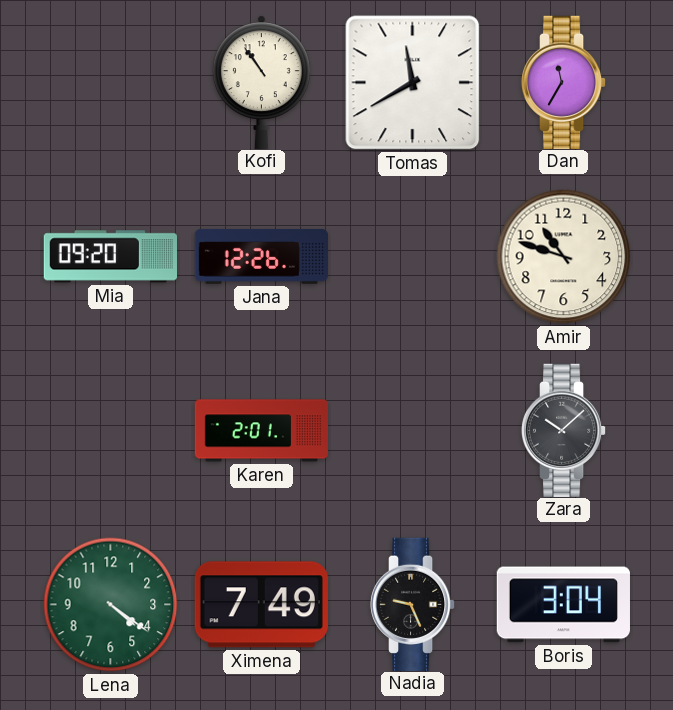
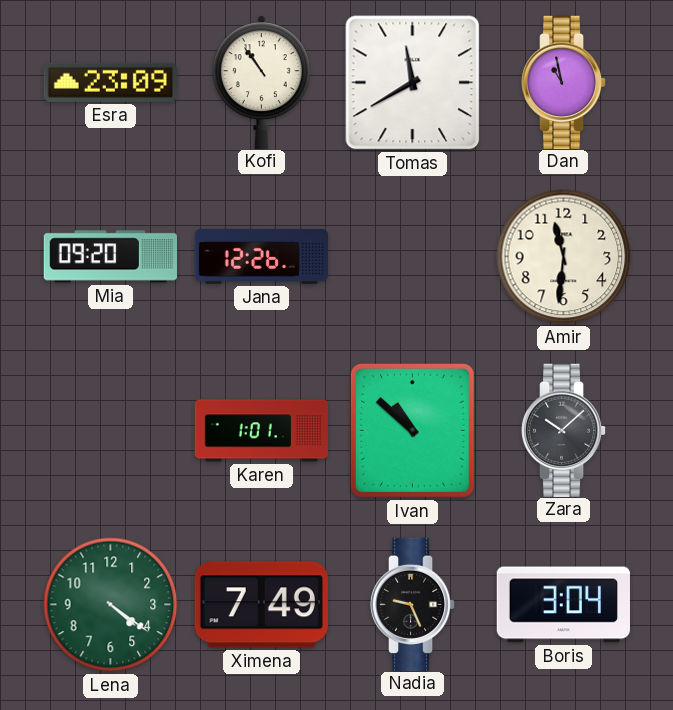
Esra: none -> 23:09
Dan: 11:35 -> 10:58
Amir: 10:48 -> 11:31
Karen: 2:01 -> 1:01
Ivan: none -> 10:52
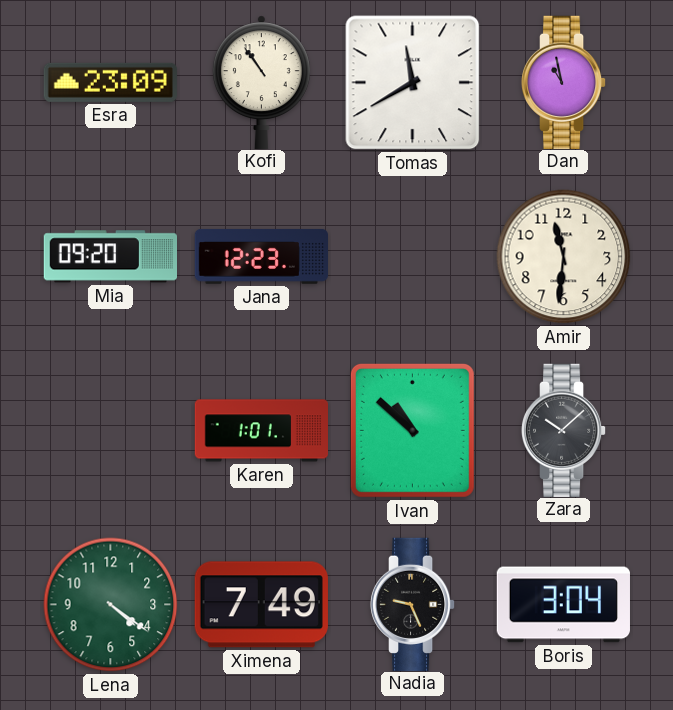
Jana: 12:26 -> 12:23
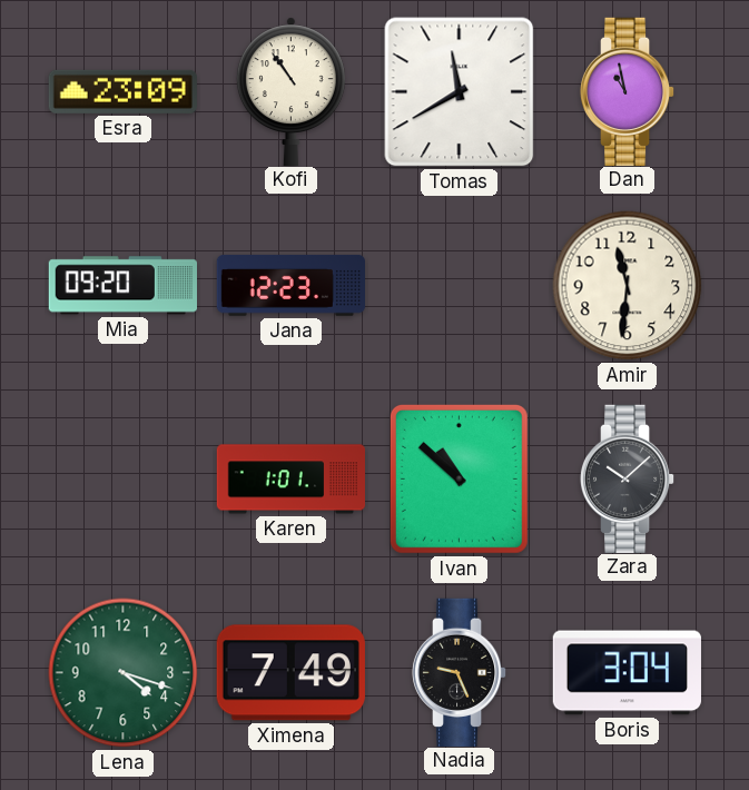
Lena: 4:21 -> 4:18
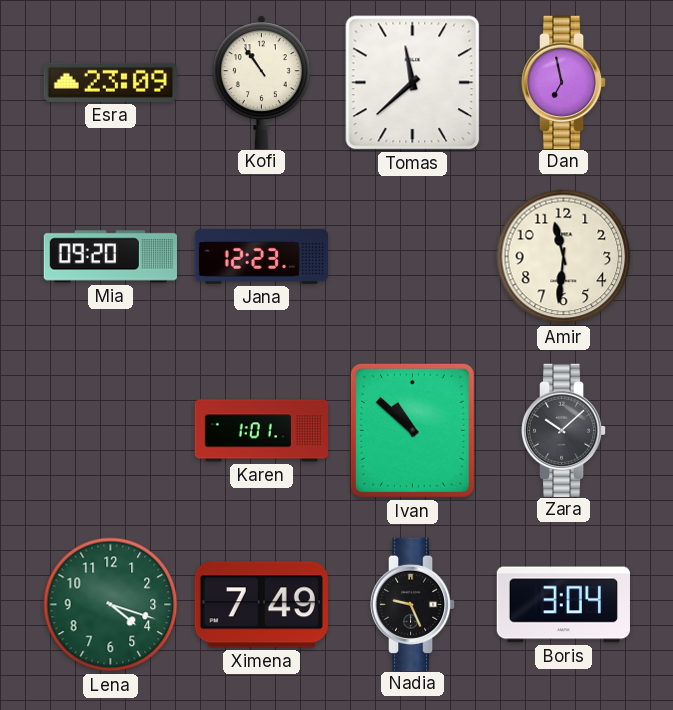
Tomas: 11:40 -> 11:38
Dan: 10:58 -> 6:58
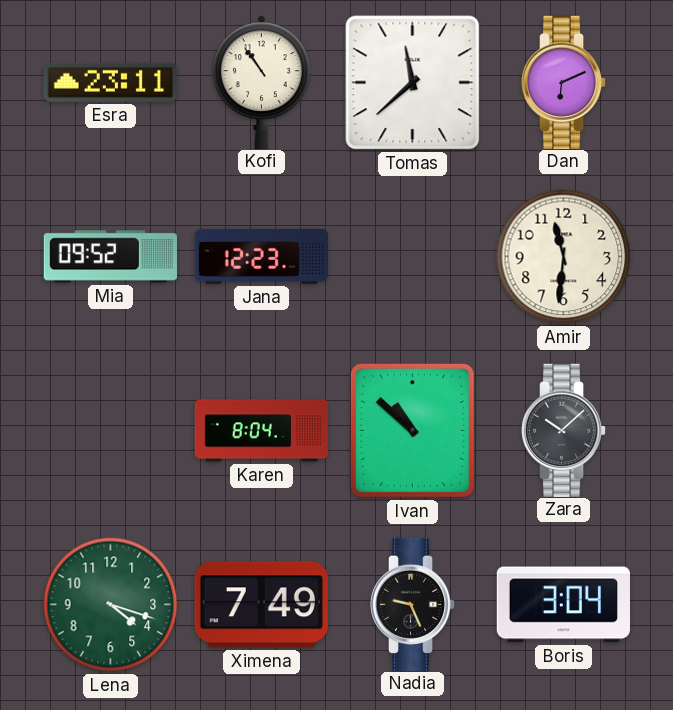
Esra: 23:09 -> 23:11
Dan: 6:58 -> 6:11
Mia: 09:20 -> 09:52
Karen: 1:01 -> 8:04
